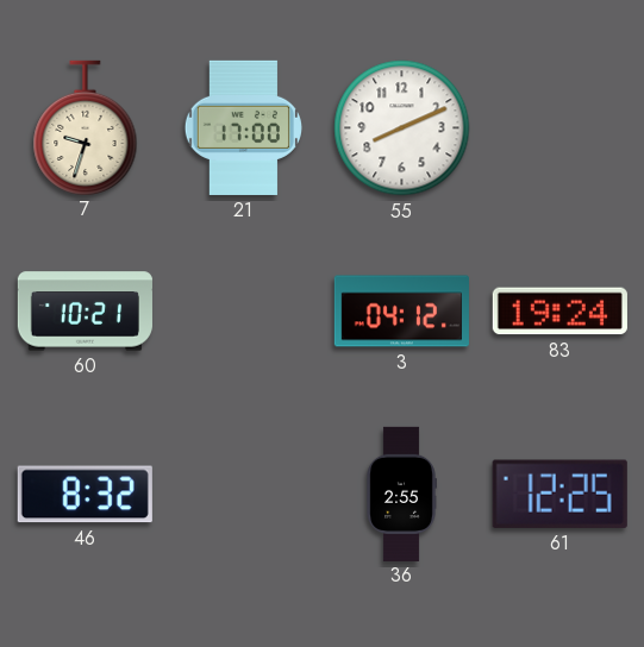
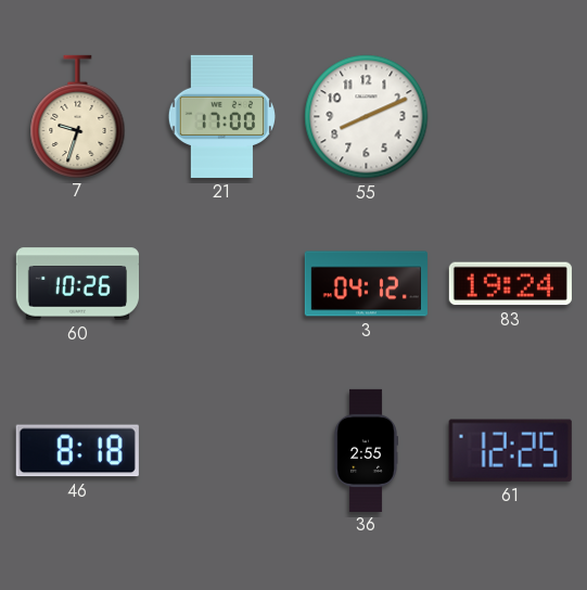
60: 10:21 -> 10:26
46: 8:32 -> 8:18
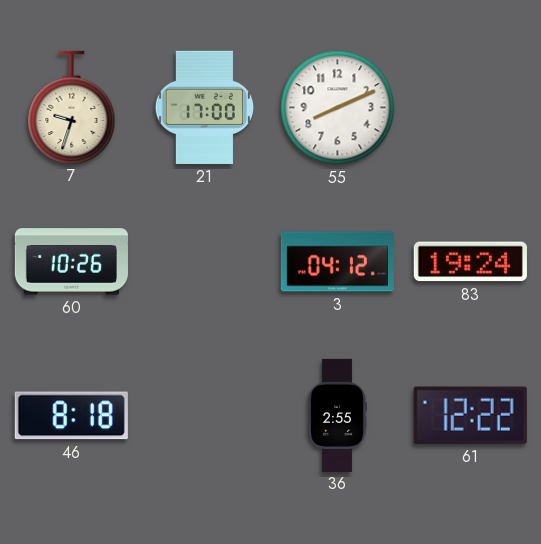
61: 12:25 -> 12:22
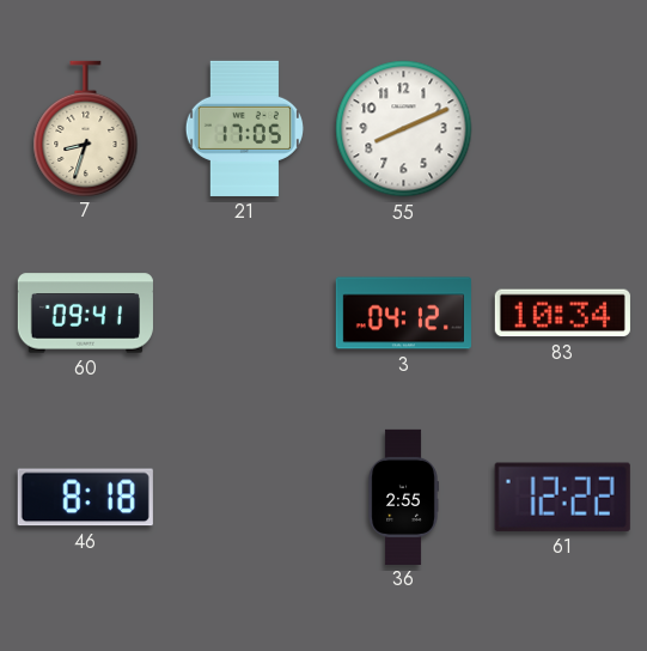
7: 9:33 -> 8:33
21: 17:00 -> 17:05
60: 10:26 -> 09:41
83: 19:24 -> 10:34
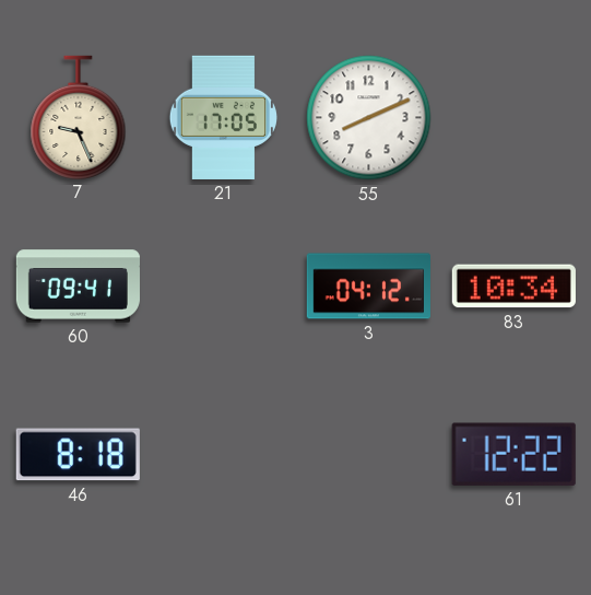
7: 8:33 -> 9:26
36: 2:55 -> none
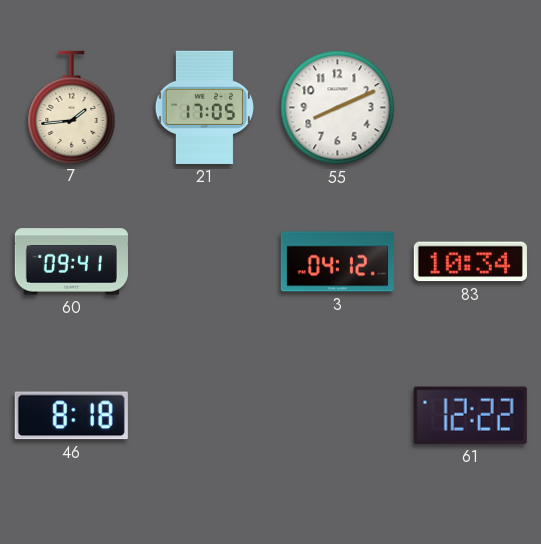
7: 9:26 -> 1:44
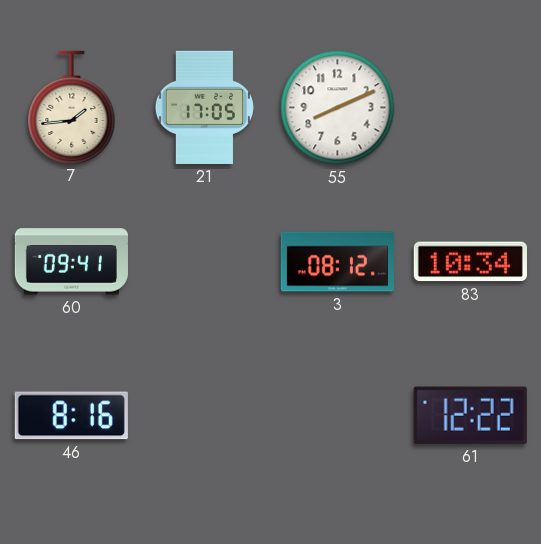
3: 04:12 -> 08:12
46: 8:18 -> 8:16
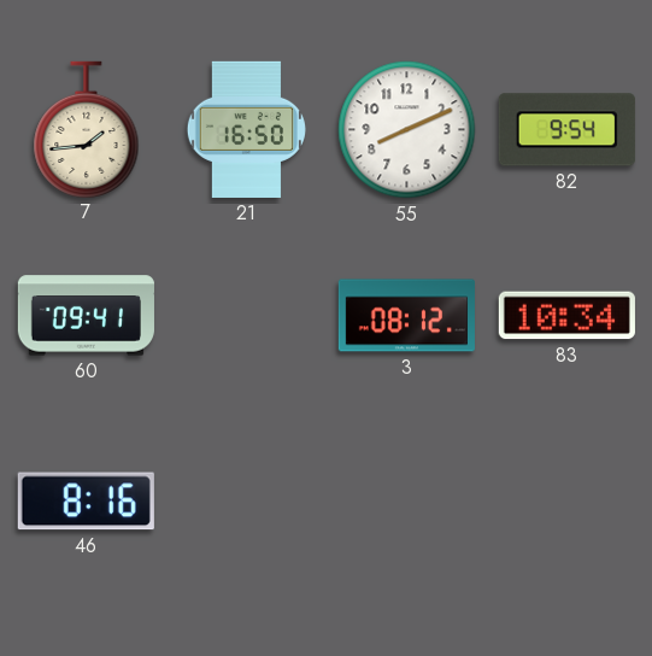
21: 17:05 -> 16:50
82: none -> 9:54
61: 12:22 -> none
